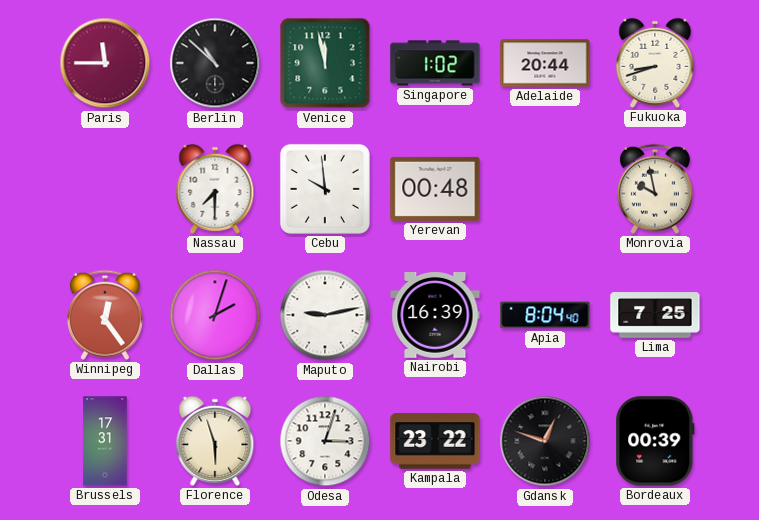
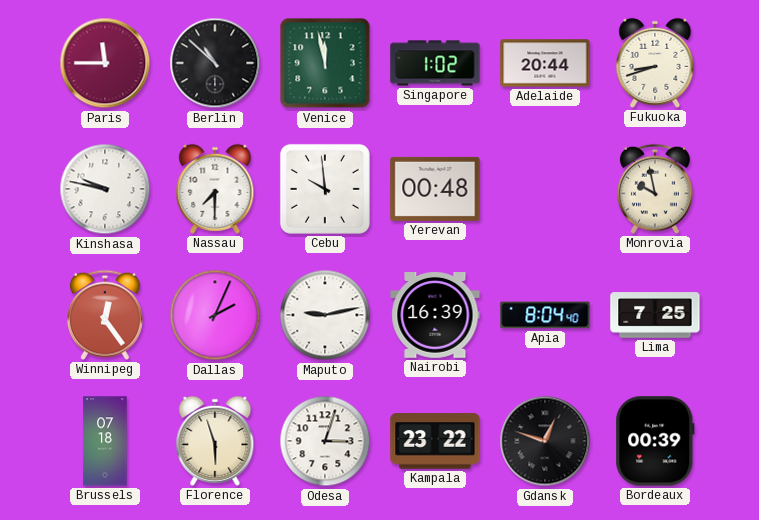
Kinshasa: none -> 9:47
Dallas: 2:03 -> 2:04
Brussels: 17:31 -> 07:18
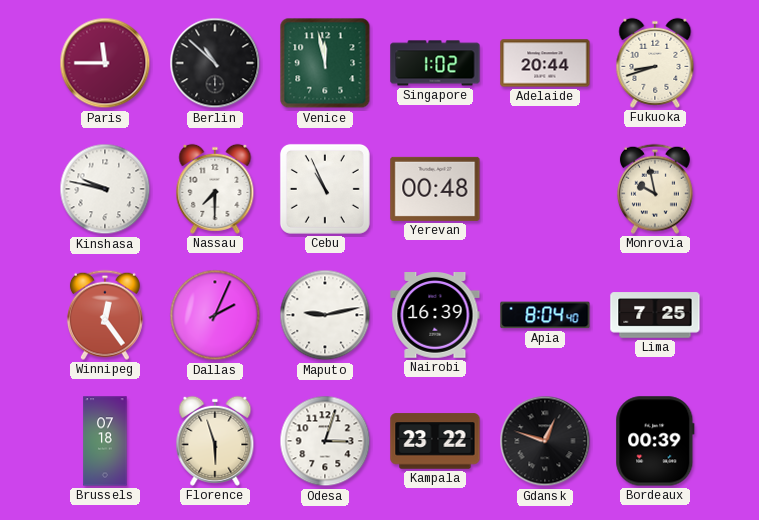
Cebu: 9:59 -> 10:56
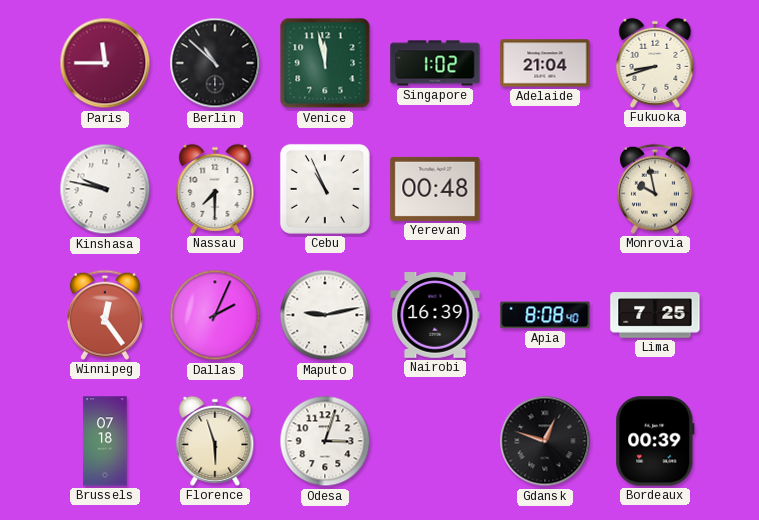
Adelaide: 20:44 -> 21:04
Apia: 8:04 -> 8:08
Kampala: 23:22 -> none
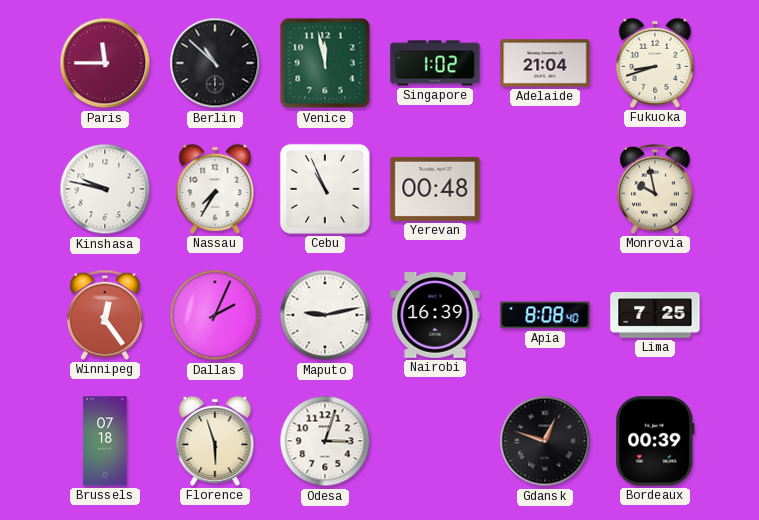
Nassau: 7:30 -> 7:35
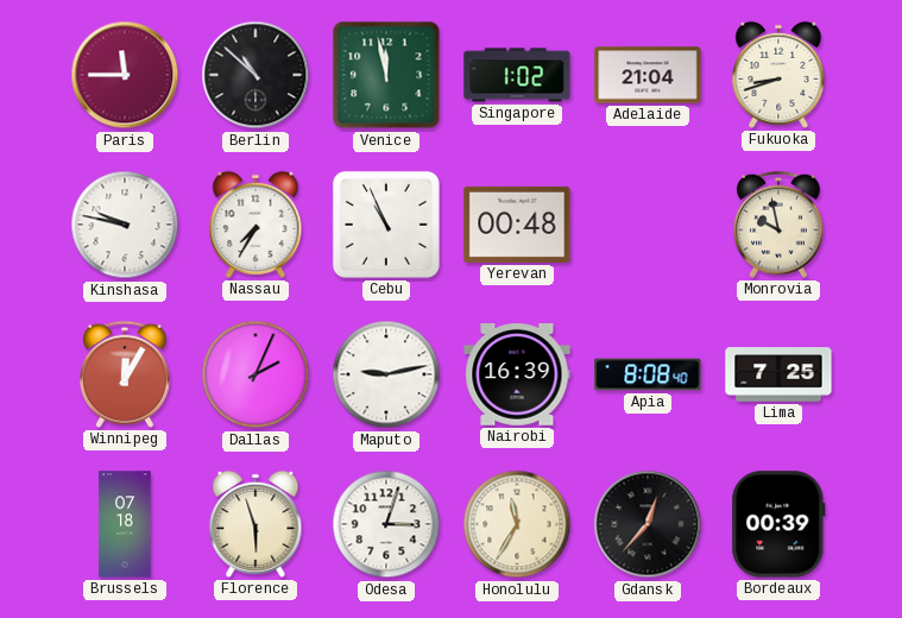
Winnipeg: 12:24 -> 12:05
Honolulu: none -> 11:35
Gdansk: 12:48 -> 12:37
